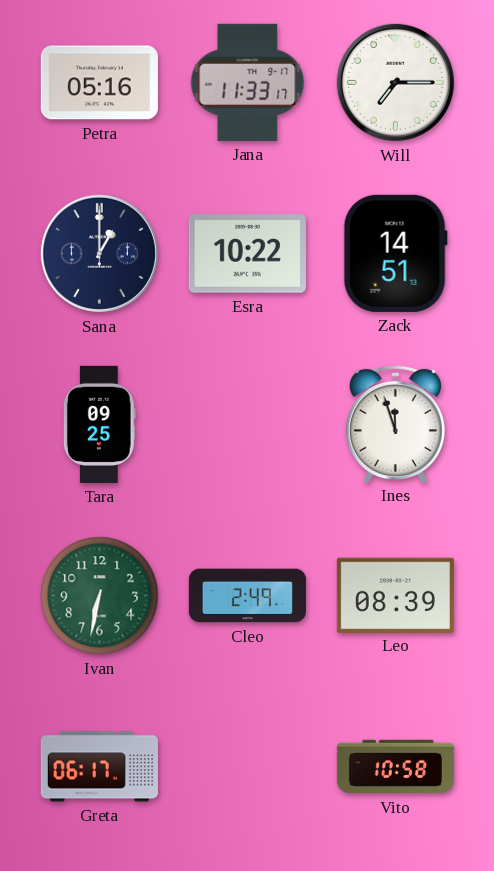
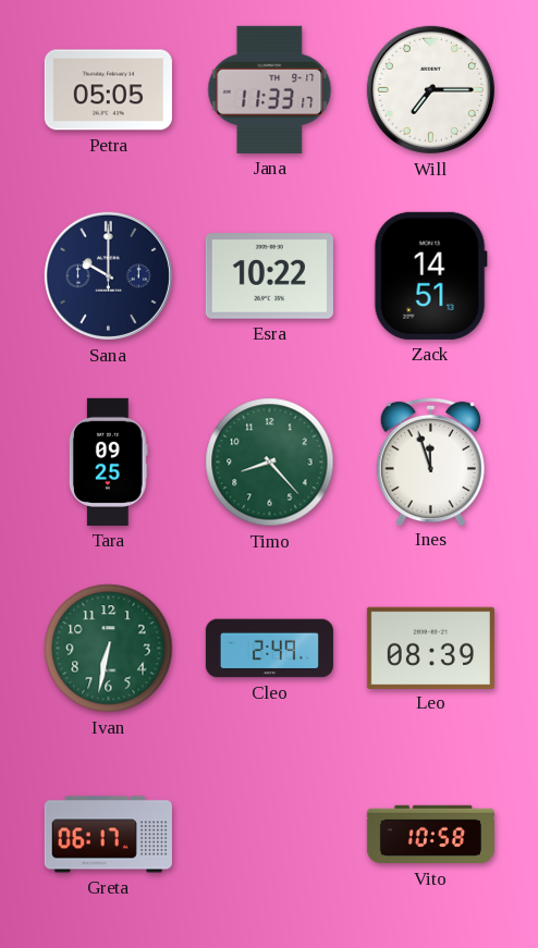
Petra: 05:16 -> 05:05
Sana: 1:00 -> 10:00
Timo: none -> 8:23
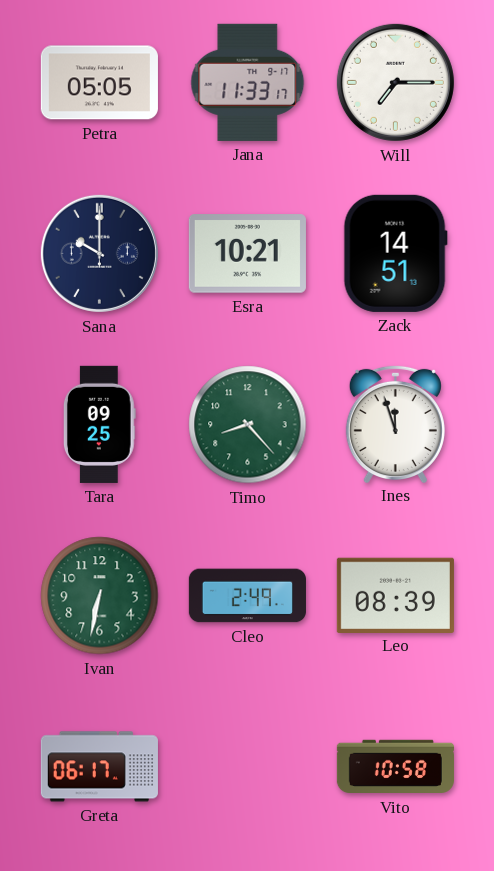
Esra: 10:22 -> 10:21
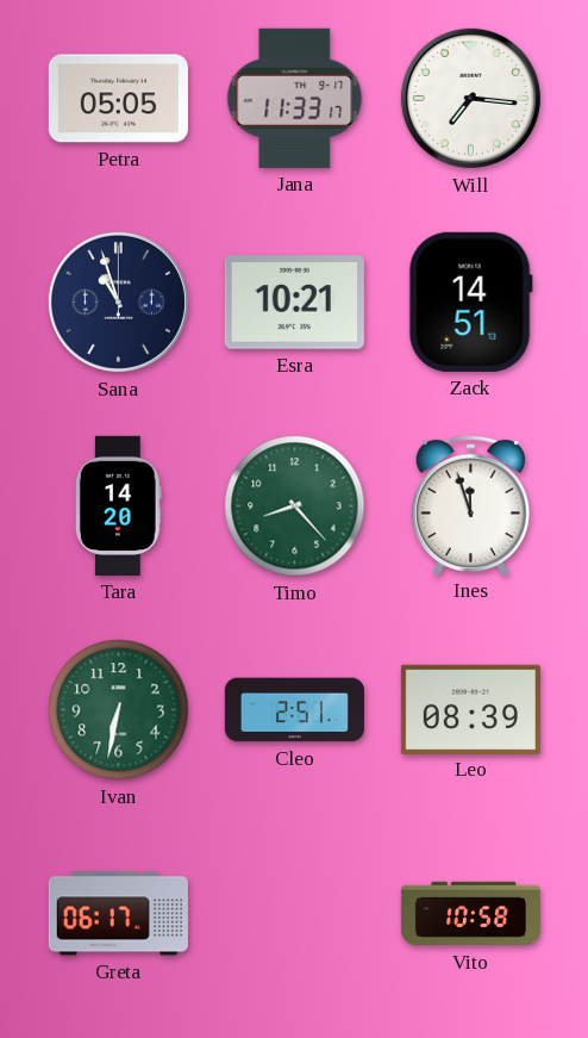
Will: 7:15 -> 7:16
Sana: 10:00 -> 10:57
Tara: 09:25 -> 14:20
Cleo: 2:49 -> 2:51
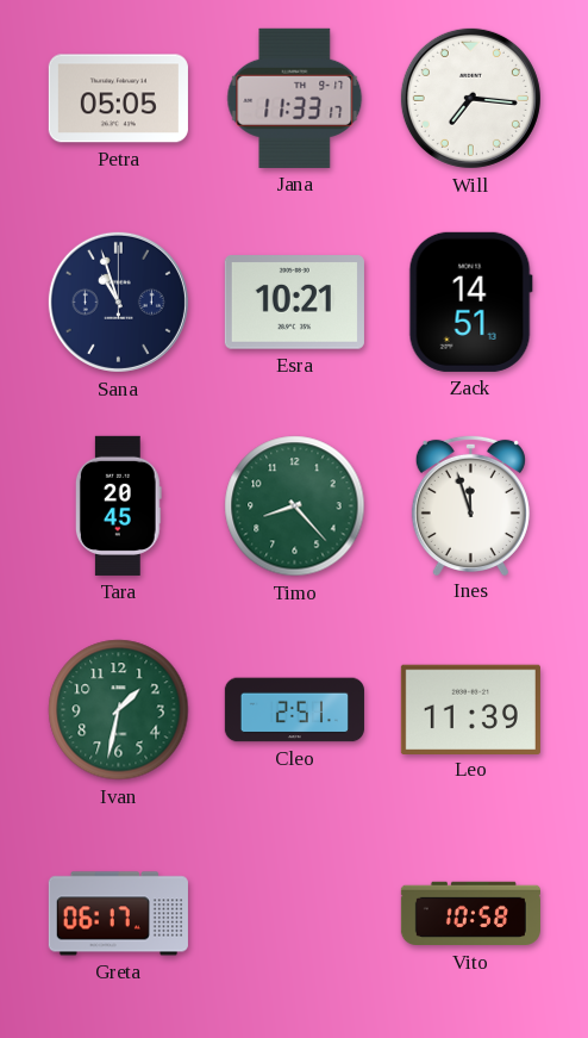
Tara: 14:20 -> 20:45
Ivan: 6:32 -> 1:32
Leo: 08:39 -> 11:39
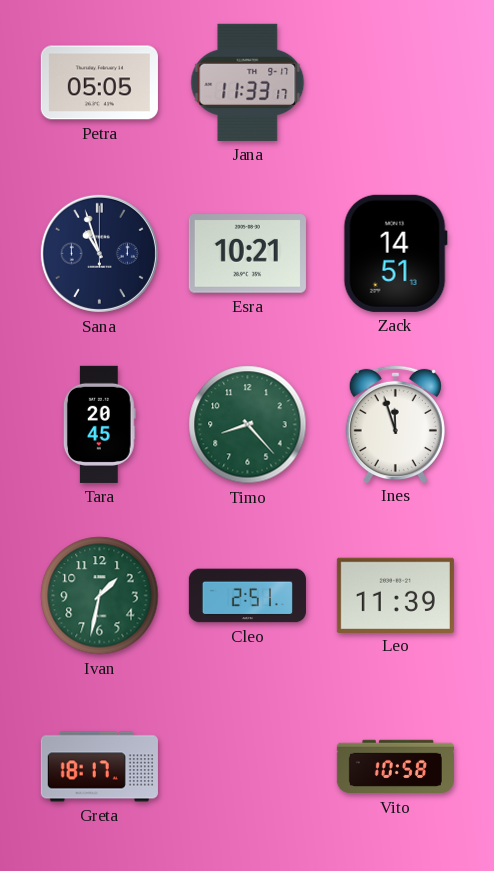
Will: 7:16 -> none
Greta: 06:17 -> 18:17
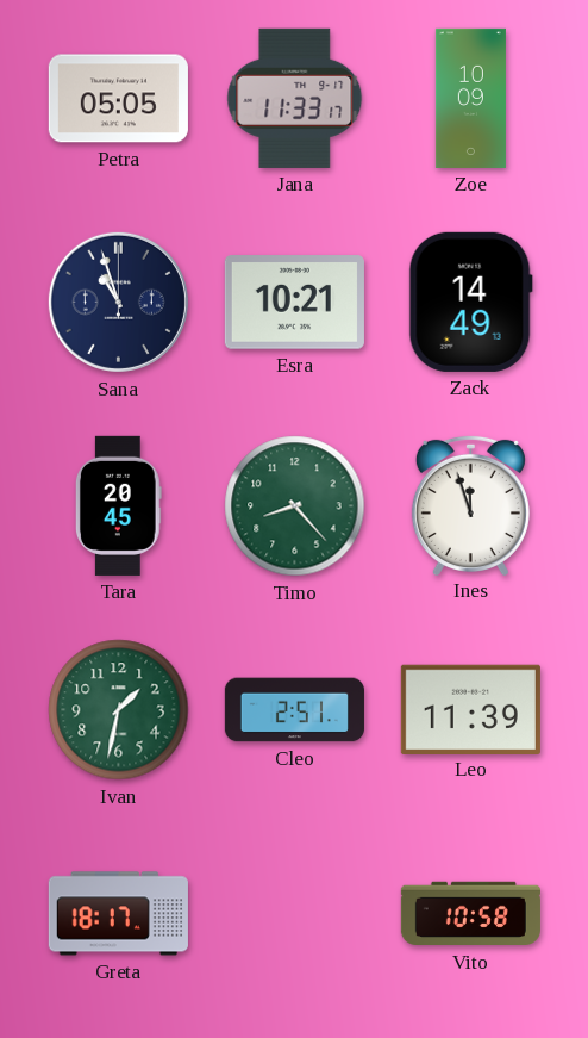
Zoe: none -> 10:09
Zack: 14:51 -> 14:49
